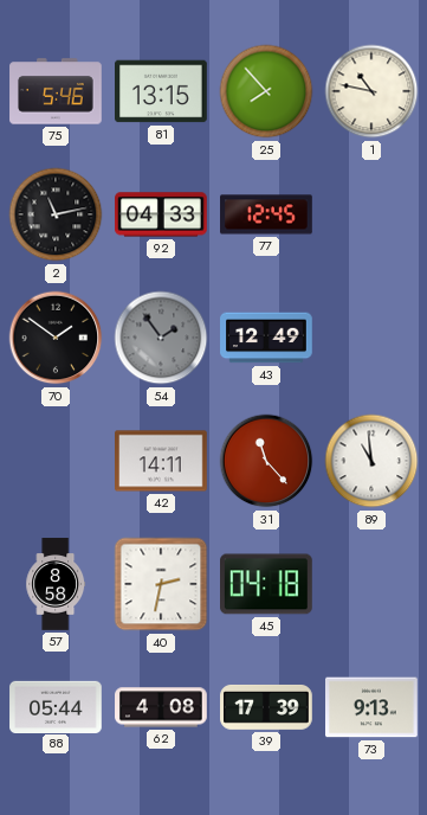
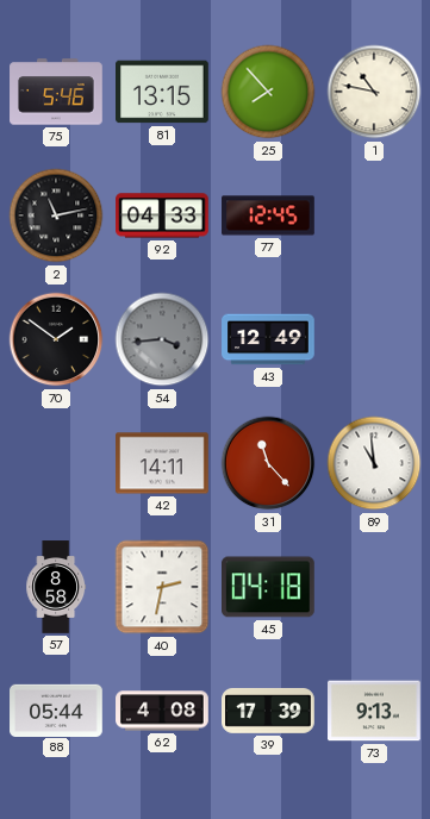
54: 1:54 -> 3:44
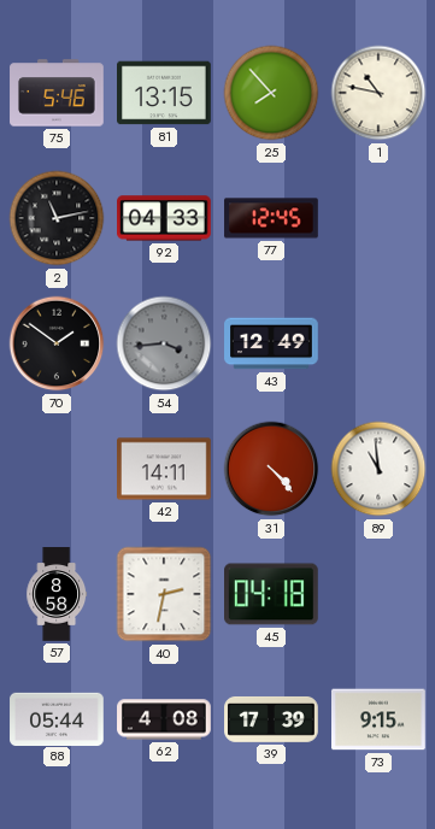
31: 11:23 -> 4:23
73: 9:13 -> 9:15
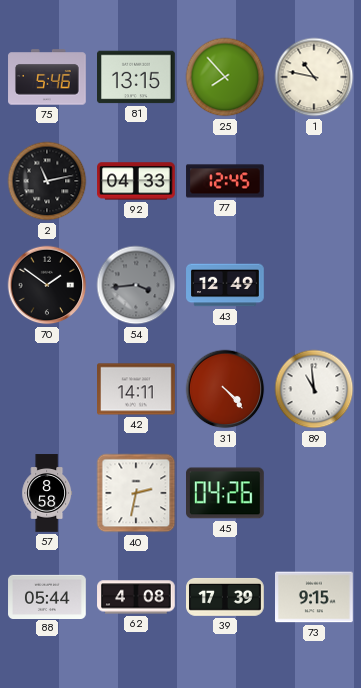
45: 04:18 -> 04:26
